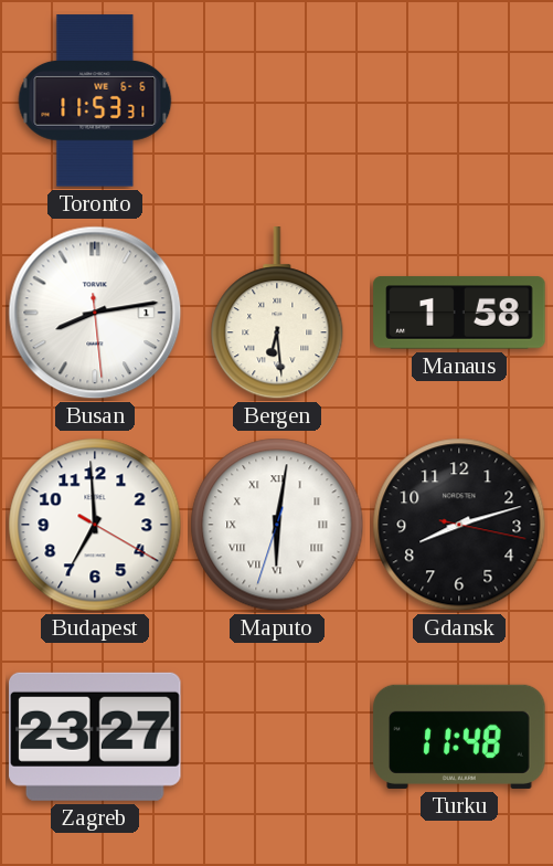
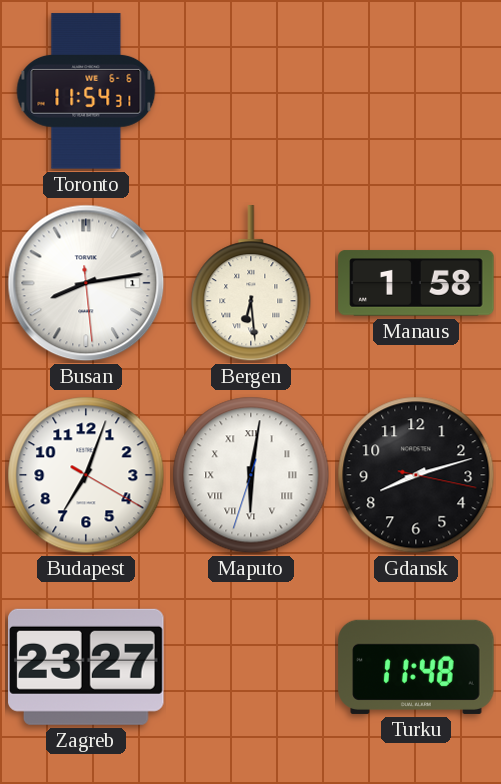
Toronto: 11:53 -> 11:54
Budapest: 6:59 -> 7:03
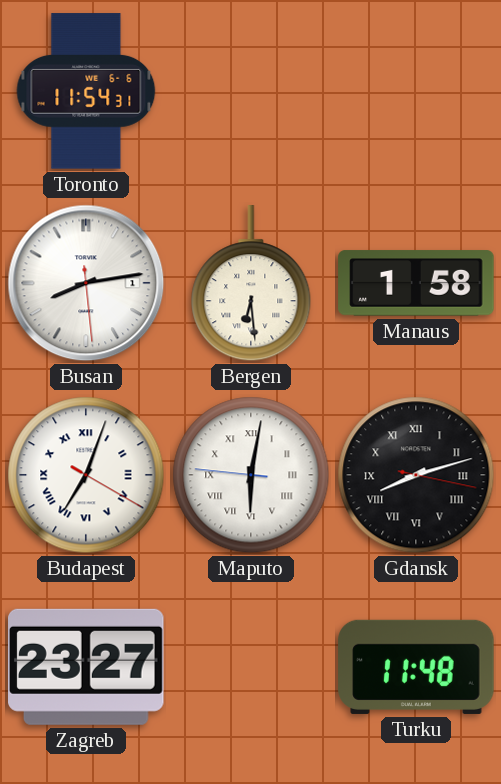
Budapest numerals: Arabic -> Roman
Maputo: 6:01:33 -> 6:01:46
Gdansk numerals: Arabic -> Roman
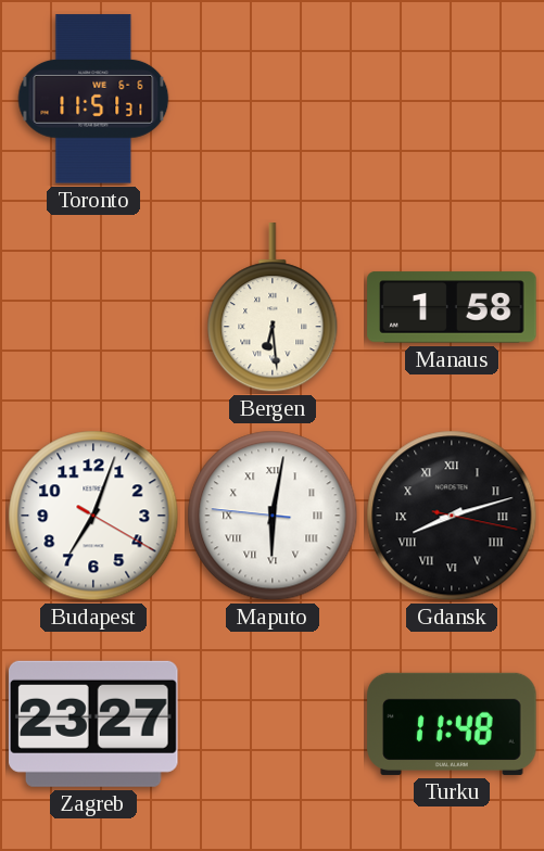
Toronto: 11:54 -> 11:51
Busan: 8:13 -> none
Budapest numerals: Roman -> Arabic
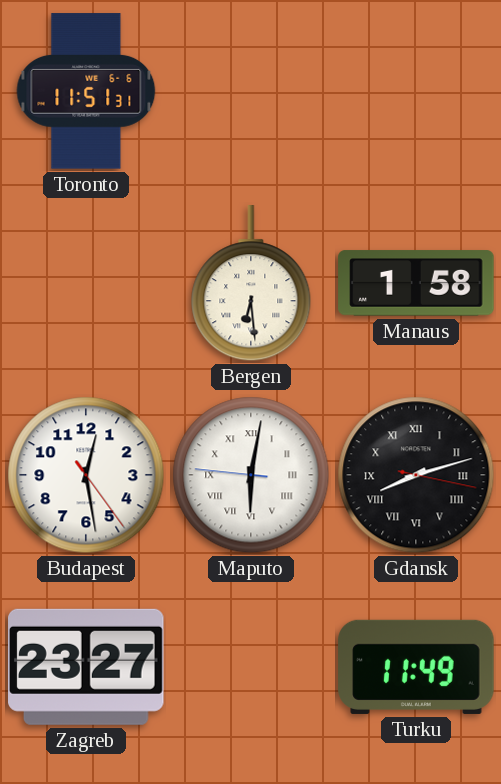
Budapest: 7:03 -> 12:28
Turku: 11:48 -> 11:49
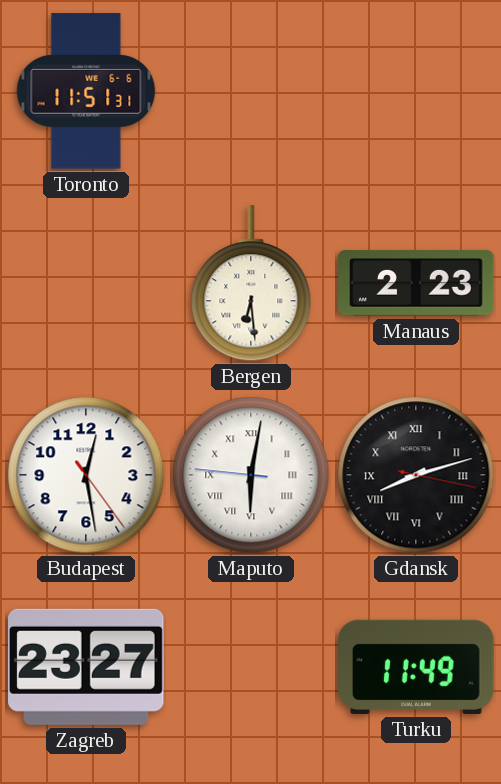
Manaus: 1:58 -> 2:23
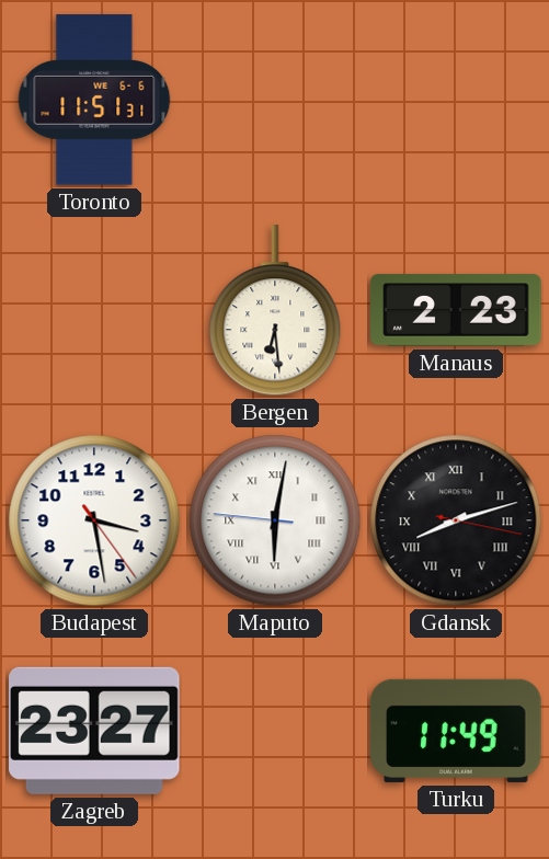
Budapest: 12:28 -> 3:28
